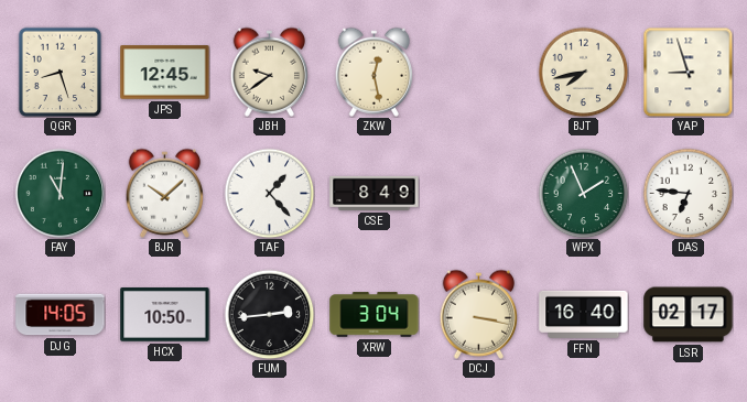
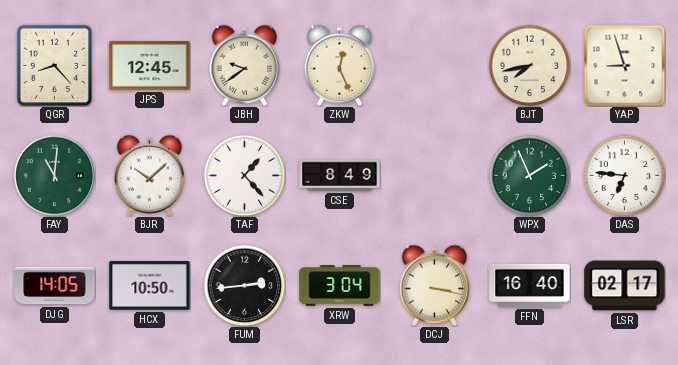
QGR: 8:27 -> 8:23
ZKW: 12:28 -> 12:26
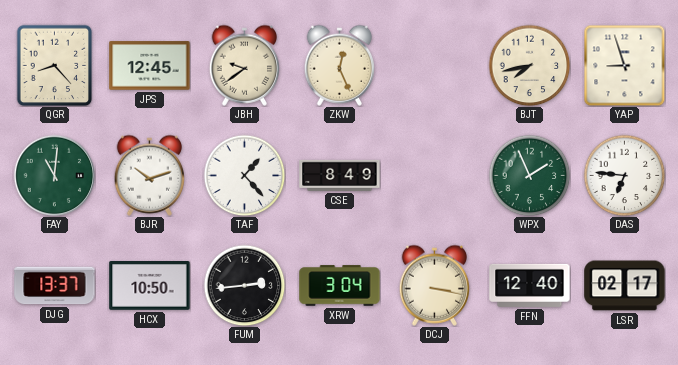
BJR: 10:08 -> 10:12
DJG: 14:05 -> 13:37
FFN: 16:40 -> 12:40
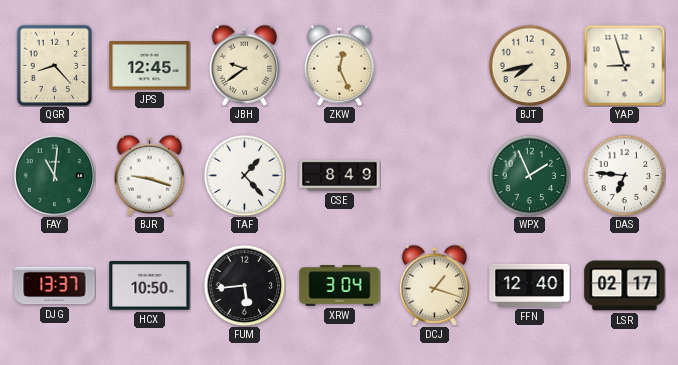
BJR: 10:12 -> 9:18
FUM: 2:44 -> 5:44
DCJ: 3:17 -> 1:18
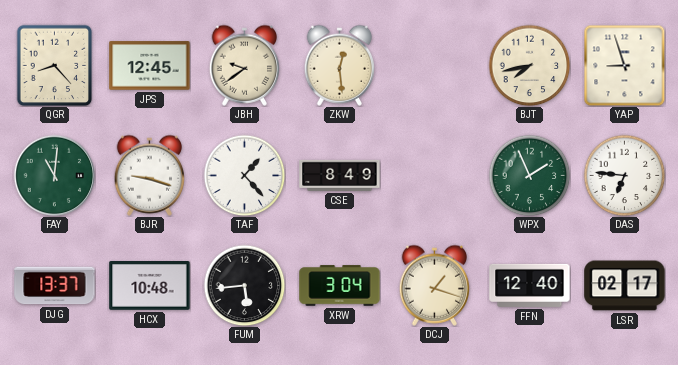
ZKW: 12:26 -> 12:29
HCX: 10:50 -> 10:48
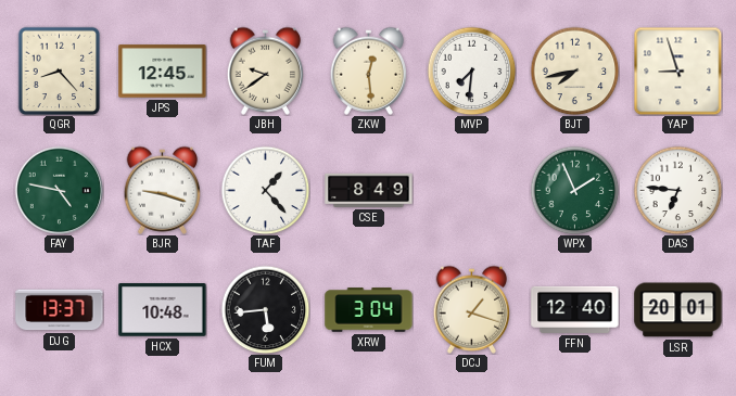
MVP: none -> 7:31
FAY: 11:01 -> 4:47
LSR: 02:17 -> 20:01
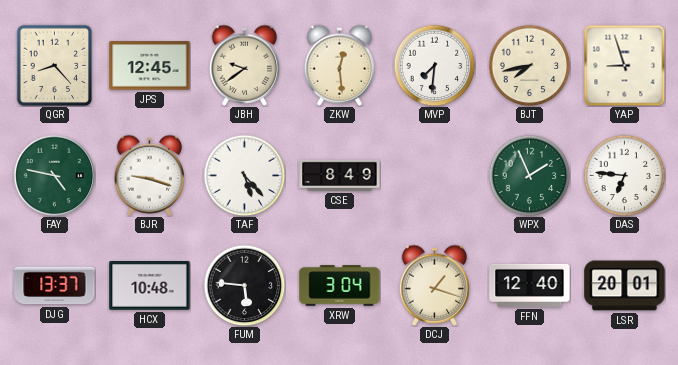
TAF: 1:23 -> 5:23
FUM: 5:44 -> 5:46
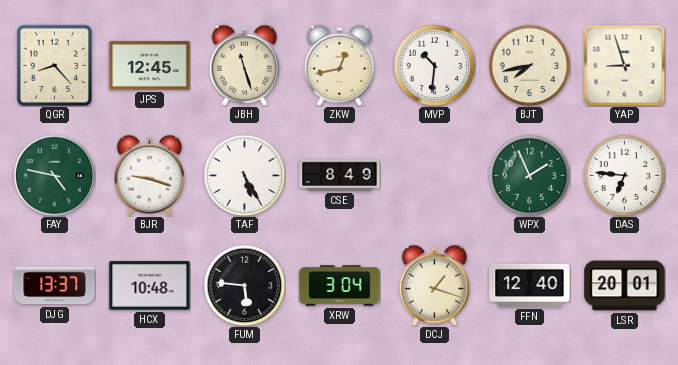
JBH: 9:39 -> 11:27
ZKW: 12:29 -> 12:43
MVP: 7:31 -> 10:31
TAF: 5:23 -> 5:25
